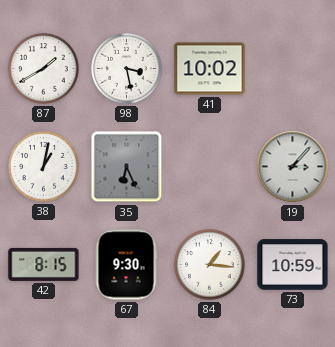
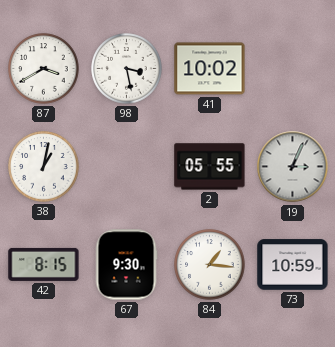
87: 1:40 -> 3:40
35: 6:26 -> none
2: none -> 05:55
19: 3:07 -> 3:04
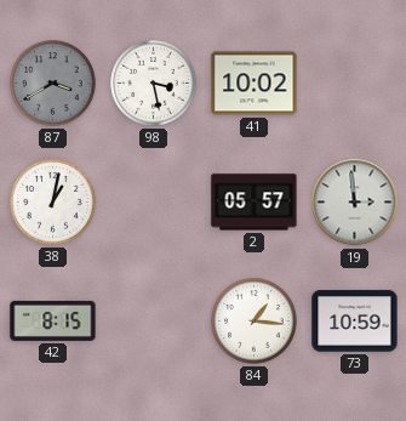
87 dial: white -> grey
2: 05:55 -> 05:57
19: 3:04 -> 2:59
67: 9:30 -> none
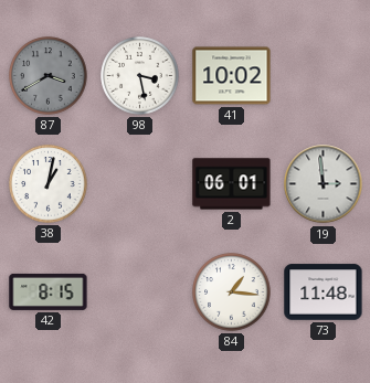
2: 05:57 -> 06:01
73: 10:59 -> 11:48
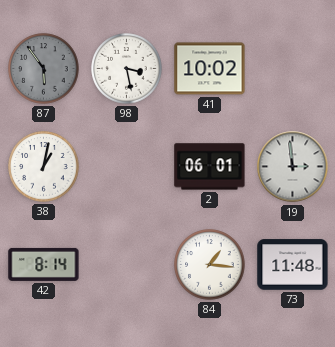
87: 3:40 -> 5:54
42: 8:15 -> 8:14
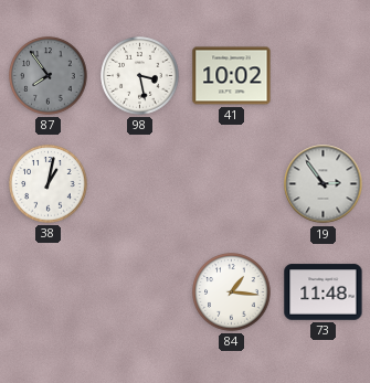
87: 5:54 -> 7:54
2: 06:01 -> none
19: 2:59 -> 2:54
42: 8:14 -> none
